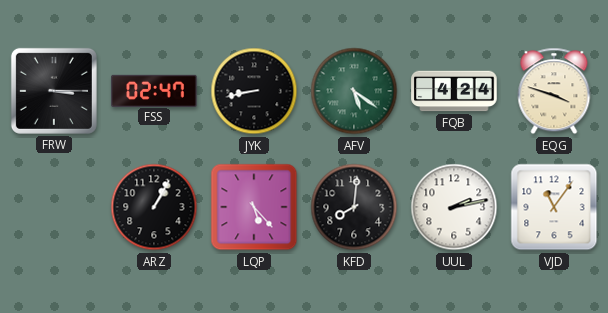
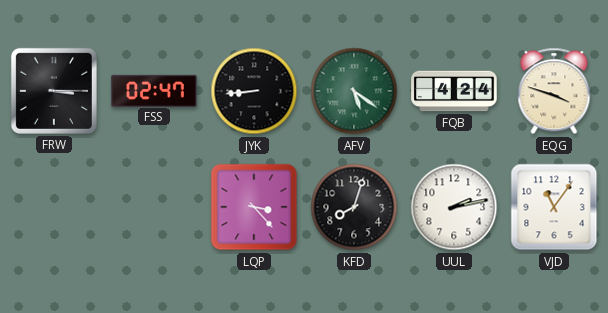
JYK: 8:43 -> 8:44
ARZ: 1:05 -> none
LQP: 5:23 -> 3:23
KFD: 8:01 -> 8:03
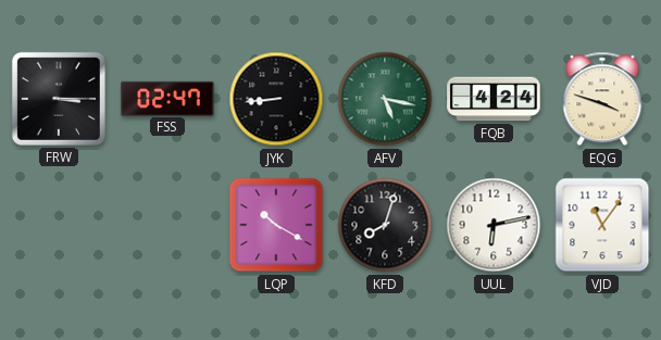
AFV: 5:21 -> 5:17
LQP: 3:23 -> 10:20
UUL: 2:13 -> 6:13
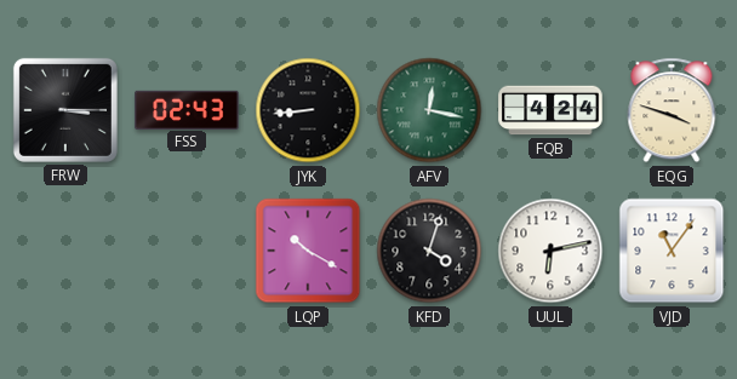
FSS: 02:47 -> 02:43
AFV: 5:17 -> 12:17
KFD: 8:03 -> 4:03
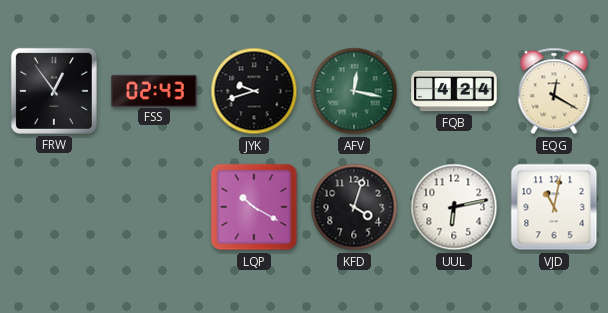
FRW: 3:15 -> 12:54
JYK: 8:44 -> 9:42
EQG: 3:48 -> 12:20
VJD: 11:06 -> 11:02
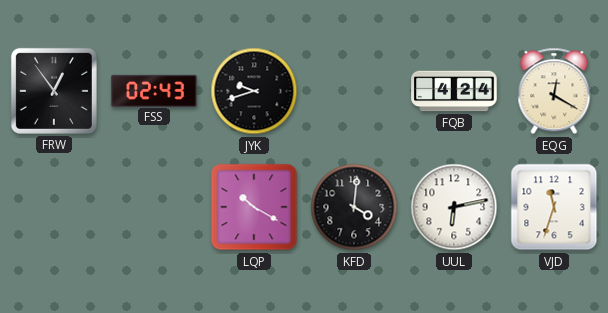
AFV: 12:17 -> none
KFD: 4:03 -> 4:01
VJD: 11:02 -> 11:33
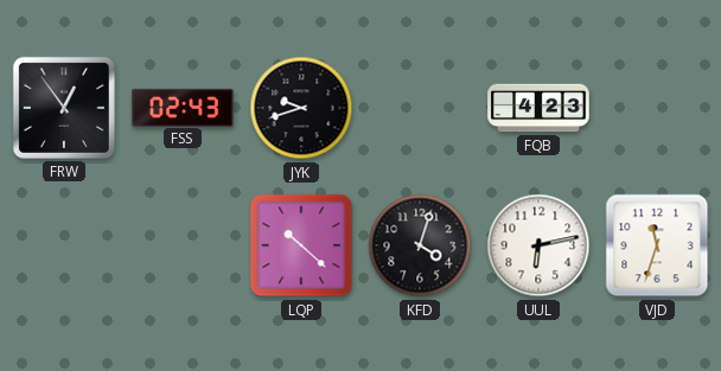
FQB: 4:24 -> 4:23
EQG: 12:20 -> none
LQP: 10:20 -> 10:22
KFD: 4:01 -> 4:03
